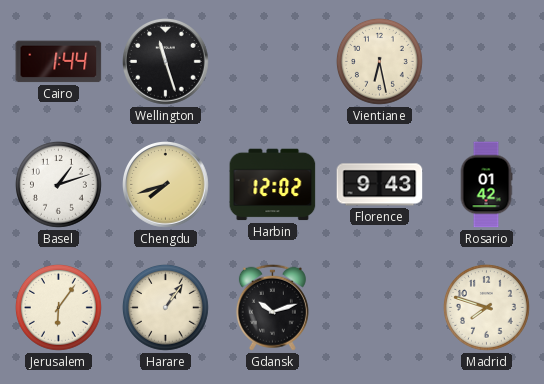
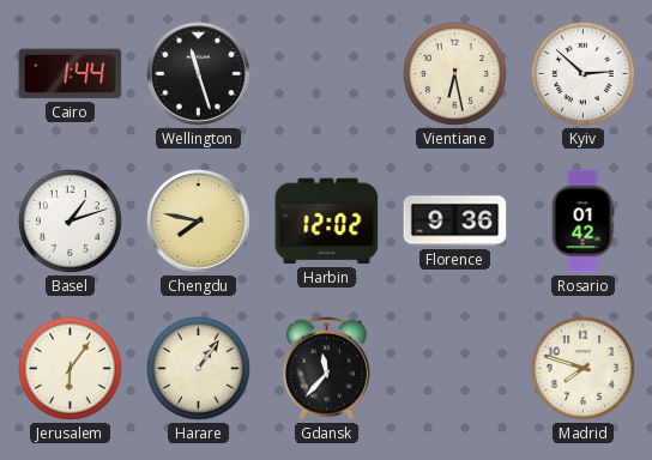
Kyiv: none -> 2:52
Chengdu: 7:42 -> 7:47
Florence: 9:43 -> 9:36
Gdansk: 10:12 -> 11:37
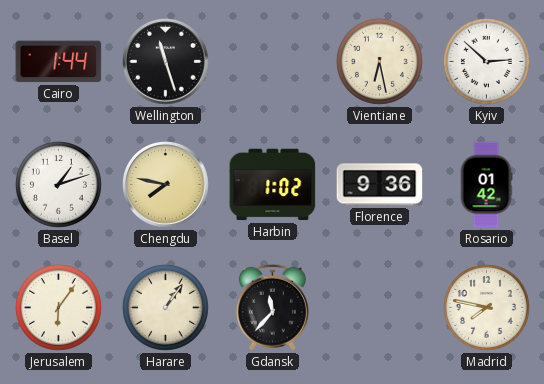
Harbin: 12:02 -> 1:02
Madrid: 7:48 -> 7:47
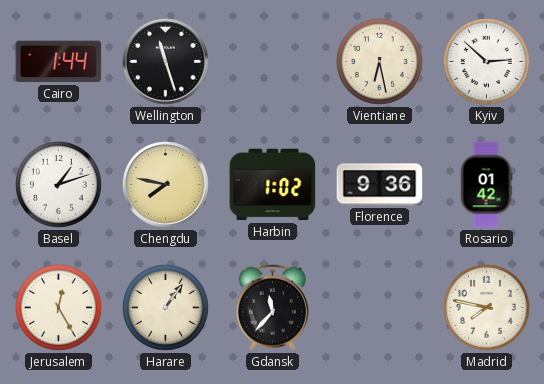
Jerusalem: 6:06 -> 12:25
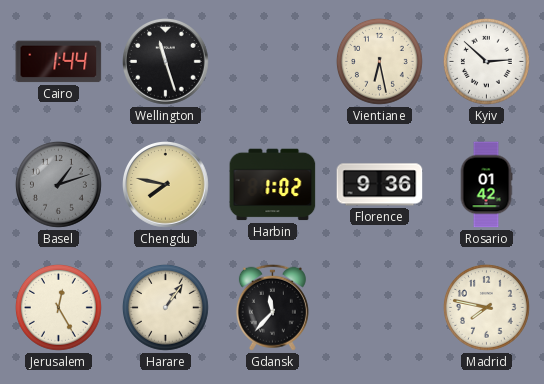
Basel dial: white -> grey
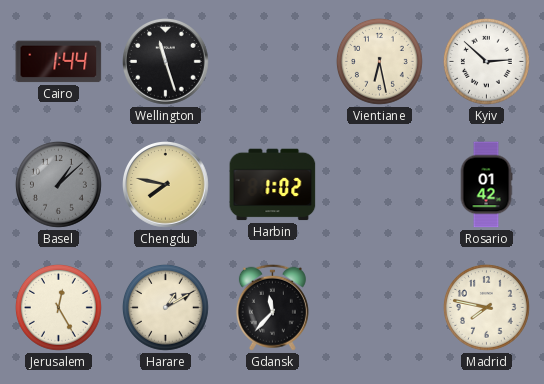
Basel: 1:12 -> 1:08
Florence: 9:36 -> none
Harare: 1:06 -> 1:10
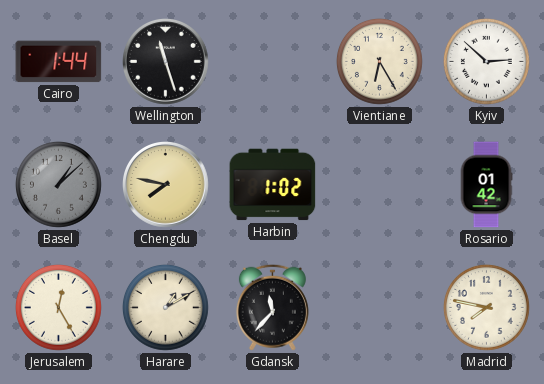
Vientiane: 6:28 -> 6:25
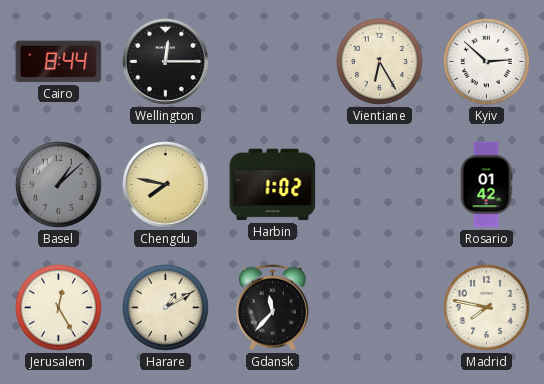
Cairo: 1:44 -> 8:44
Wellington: 11:27 -> 12:15
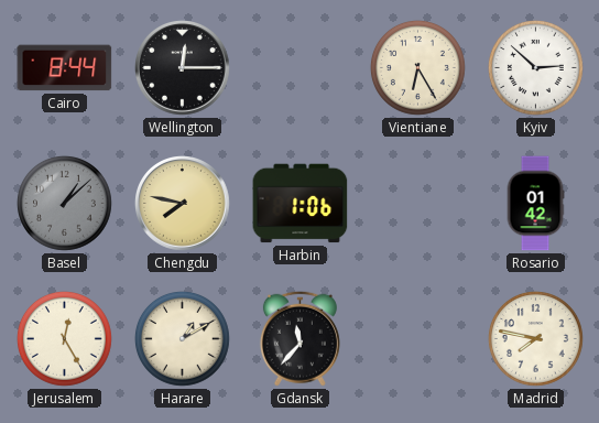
Harbin: 1:02 -> 1:06
